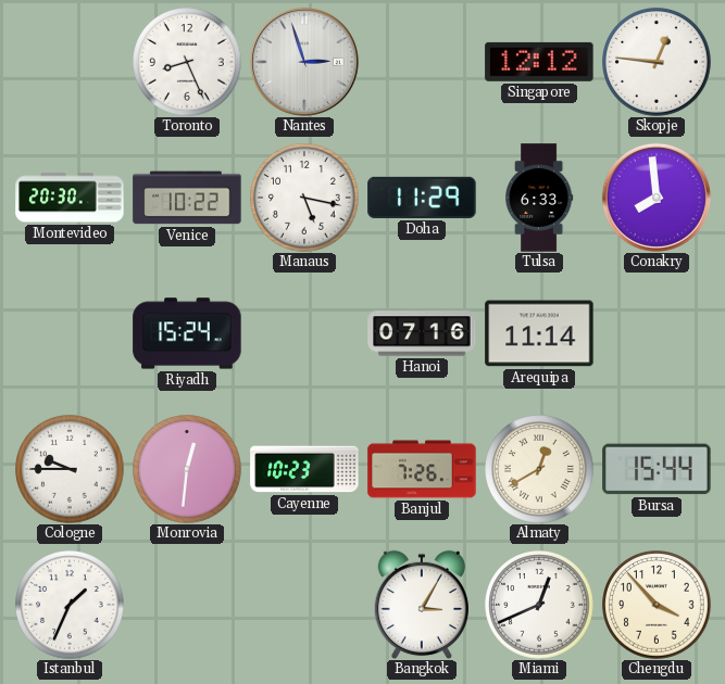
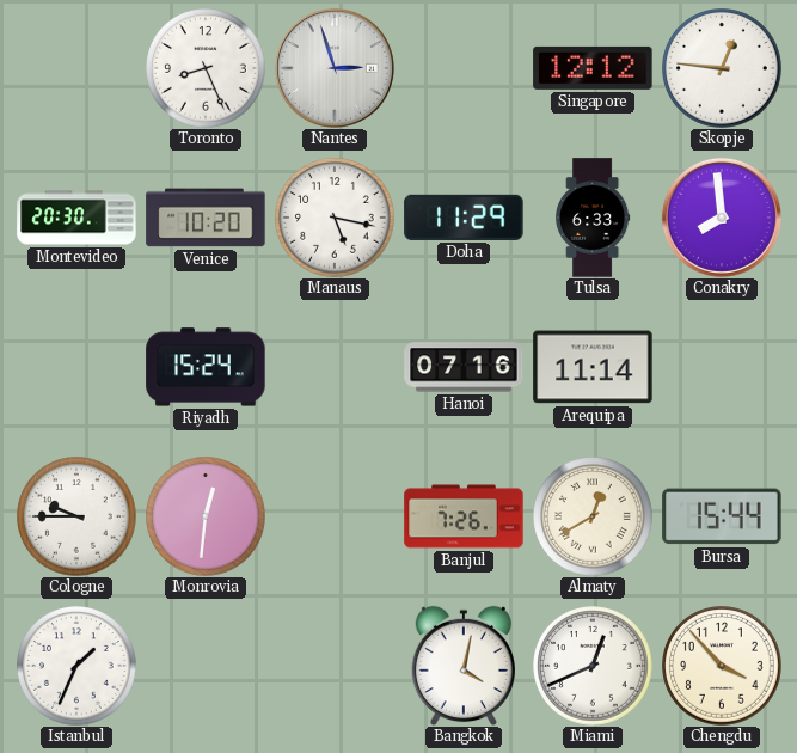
Venice: 10:22 -> 10:20
Cayenne: 10:23 -> none
Bangkok: 3:05 -> 4:02
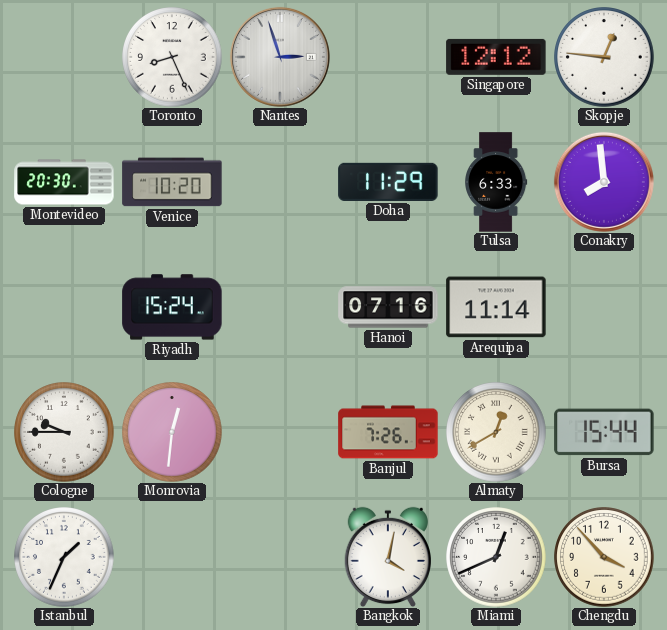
Manaus: 5:17 -> none
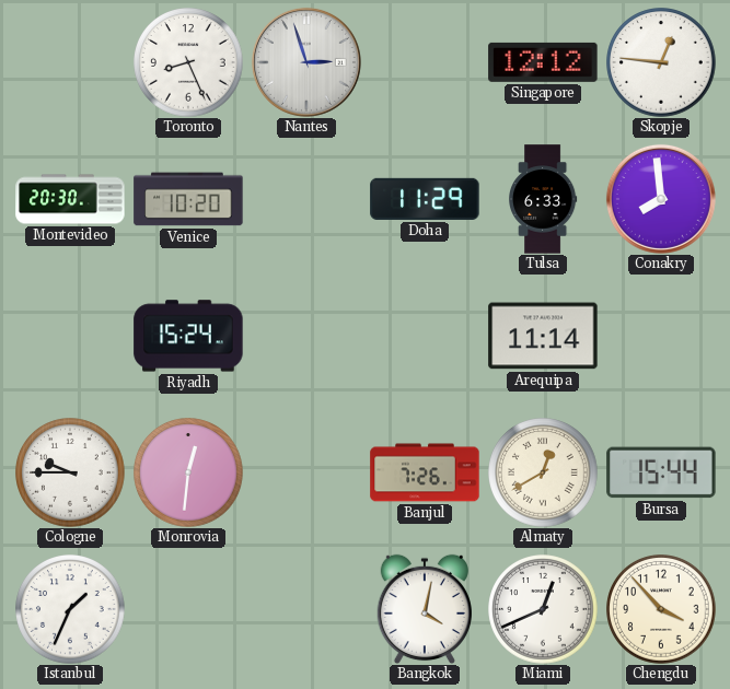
Hanoi: 07:16 -> none
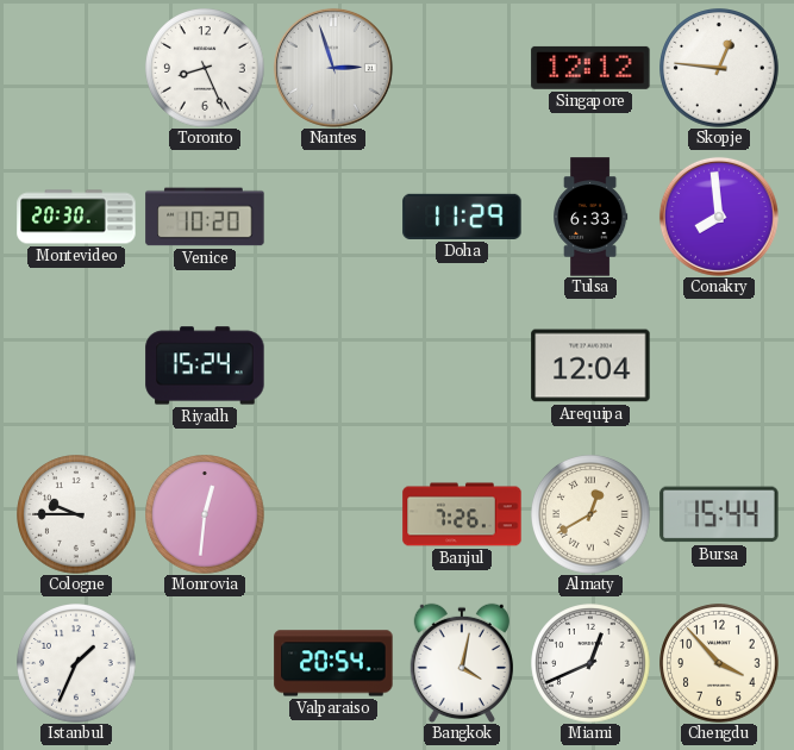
Arequipa: 11:14 -> 12:04
Valparaiso: none -> 20:54
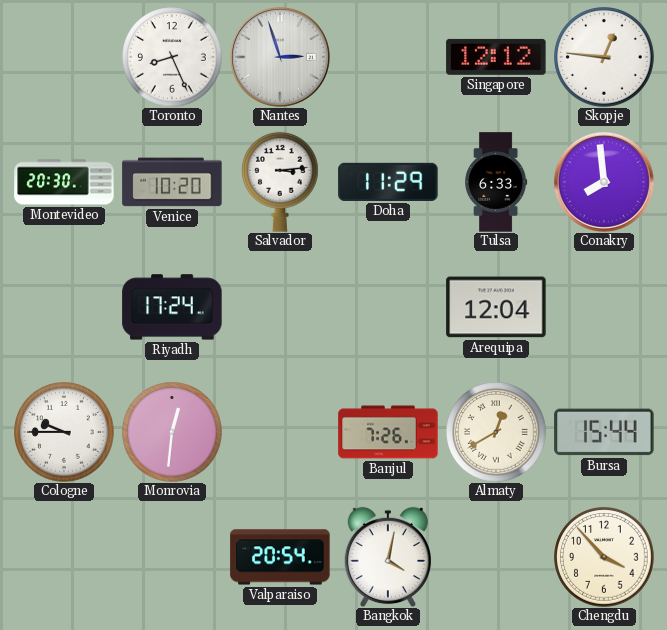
Salvador: none -> 3:14
Riyadh: 15:24 -> 17:24
Istanbul: 1:34 -> none
Miami: 12:41 -> none
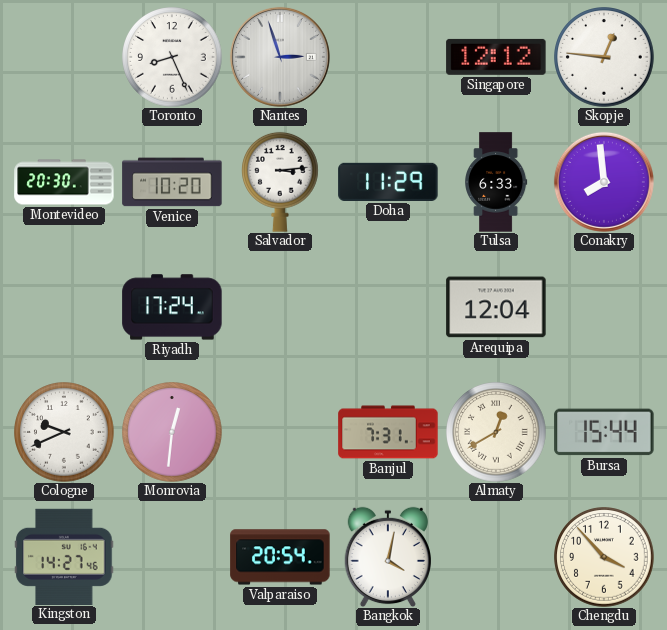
Cologne: 9:45 -> 9:41
Banjul: 7:26 -> 7:31
Kingston: none -> 14:27
